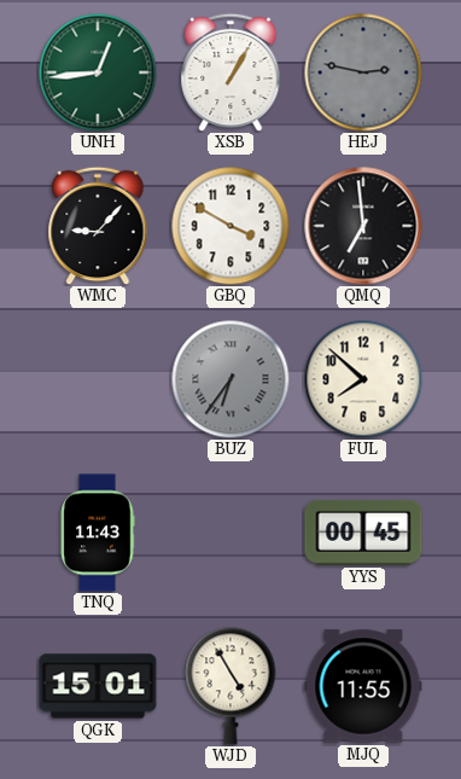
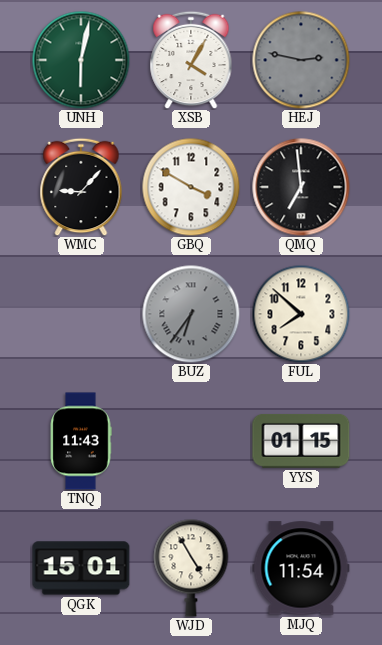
UNH: 12:44 -> 6:02
XSB: 1:05 -> 4:05
YYS: 00:45 -> 01:15
MJQ: 11:55 -> 11:54
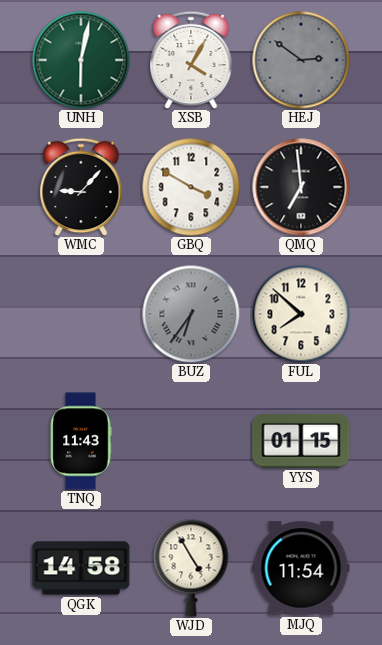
HEJ: 2:47 -> 2:51
QGK: 15:01 -> 14:58
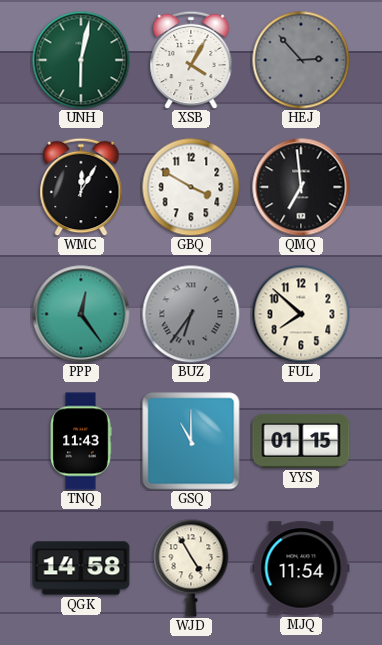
HEJ: 2:51 -> 2:53
WMC: 9:07 -> 12:05
PPP: none -> 12:24
GSQ: none -> 11:00
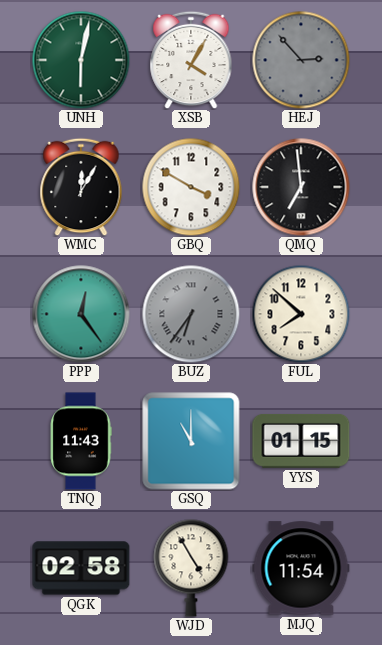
QGK: 14:58 -> 02:58
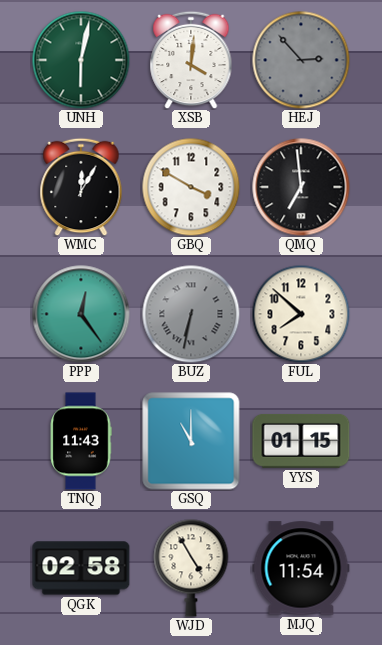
XSB: 4:05 -> 4:01
BUZ: 6:36 -> 6:32
